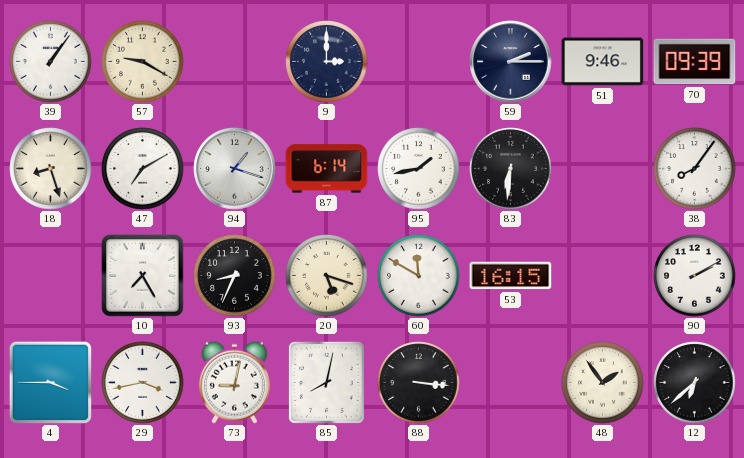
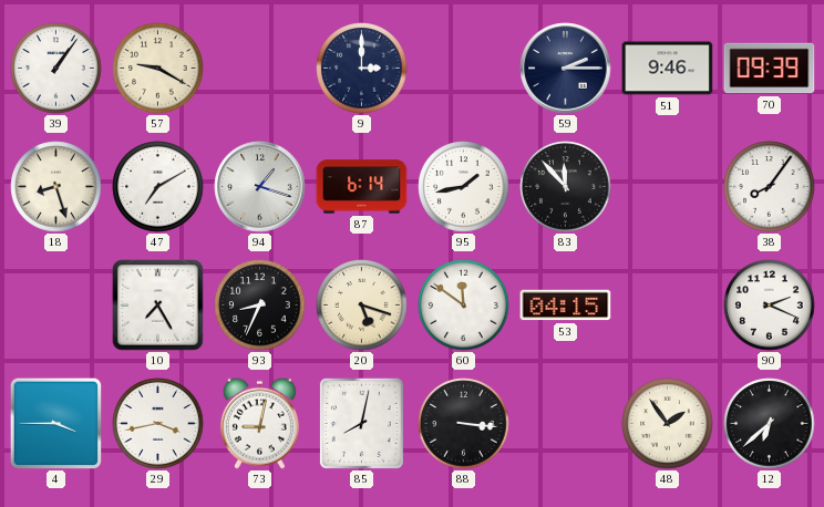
83: 6:31 -> 11:53
60: 11:50 -> 11:51
53: 16:15 -> 04:15
90: 2:10 -> 2:19
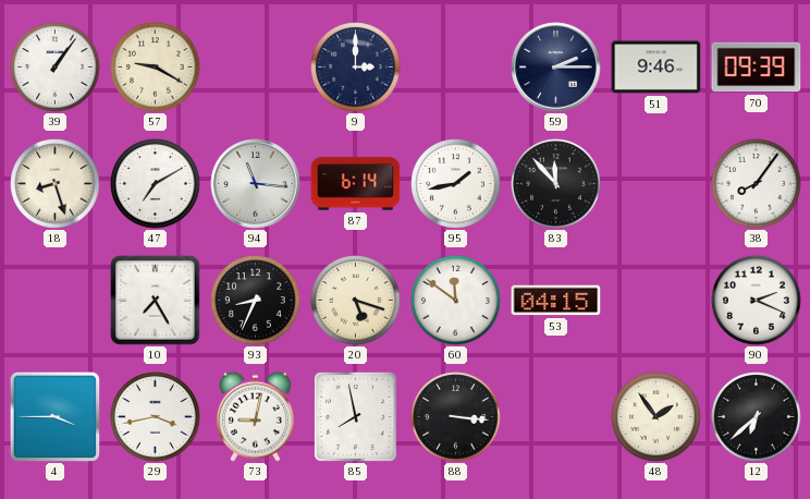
94: 1:18 -> 11:16
85: 8:02 -> 7:58
